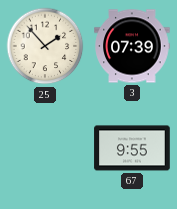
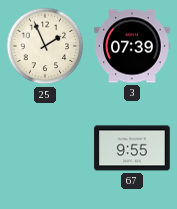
25: 1:53 -> 1:56
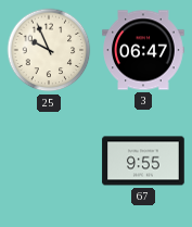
25: 1:56 -> 9:56
3: 07:39 -> 06:47
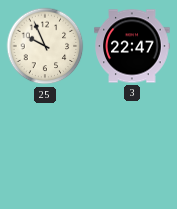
3: 06:47 -> 22:47
67: 9:55 -> none
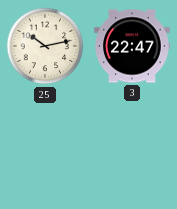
25: 9:56 -> 10:13
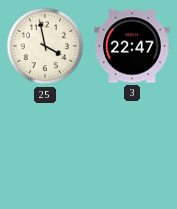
25: 10:13 -> 3:58
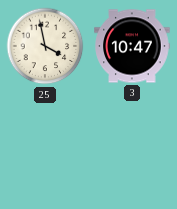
3: 22:47 -> 10:47
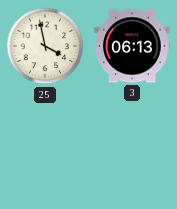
3: 10:47 -> 06:13
